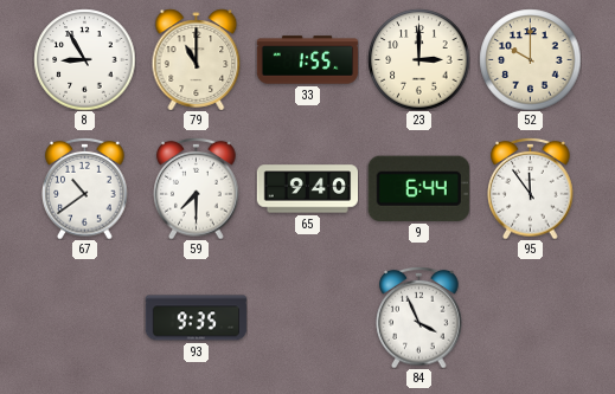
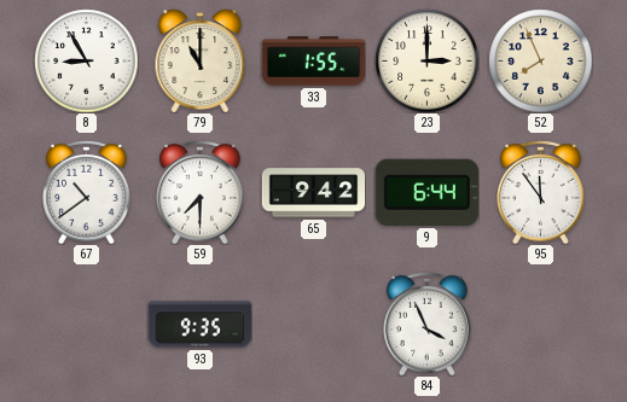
52: 10:00 -> 7:56
65: 9:40 -> 9:42
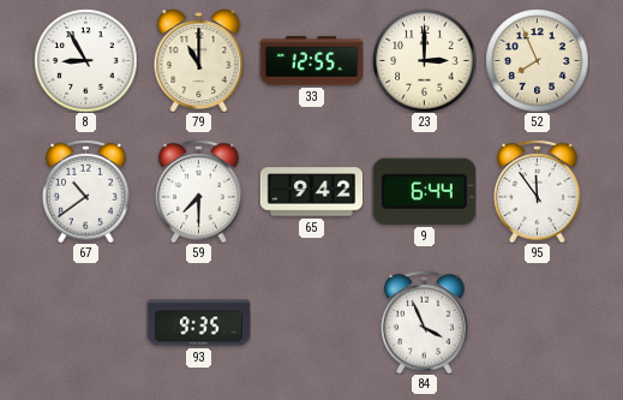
33: 1:55 -> 12:55
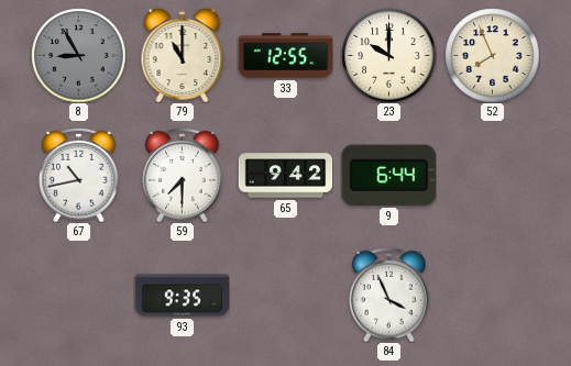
8 dial: white -> grey
23: 3:00 -> 10:00
67: 10:39 -> 10:43
95: 11:54 -> none
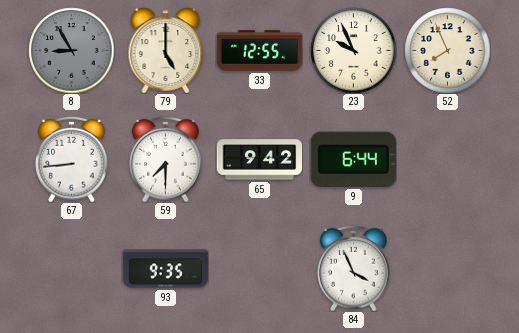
79: 11:00 -> 5:00
23: 10:00 -> 9:56
67: 10:43 -> 8:44
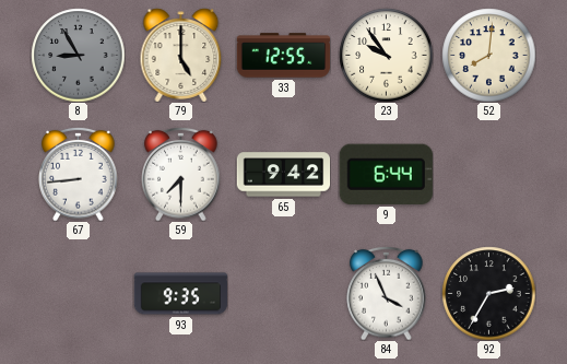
23: 9:56 -> 9:54
52: 7:56 -> 8:01
92: none -> 2:35
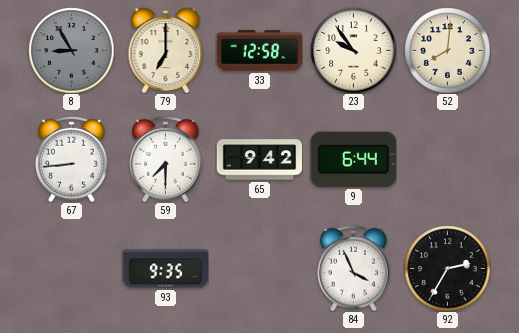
79: 5:00 -> 7:00
33: 12:55 -> 12:58
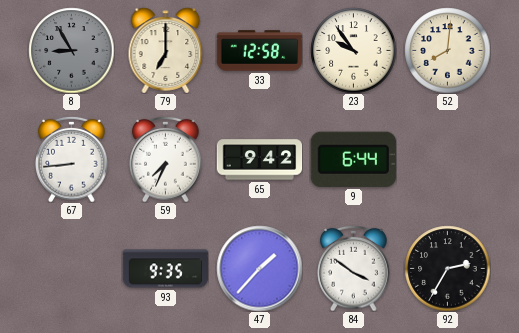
59: 7:30 -> 7:34
47: none -> 1:37
84: 3:56 -> 3:51
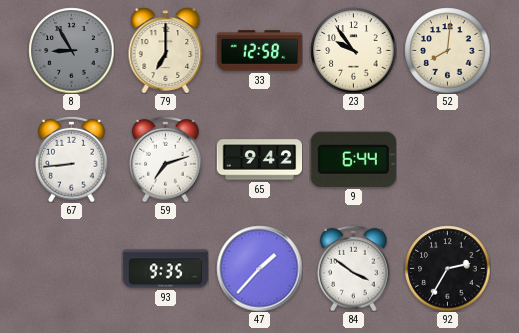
59: 7:34 -> 7:12
